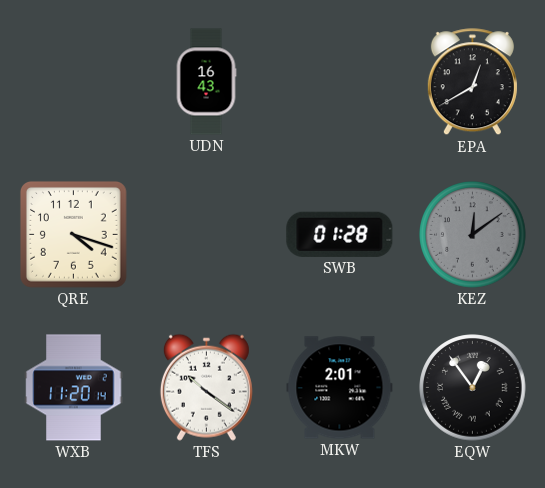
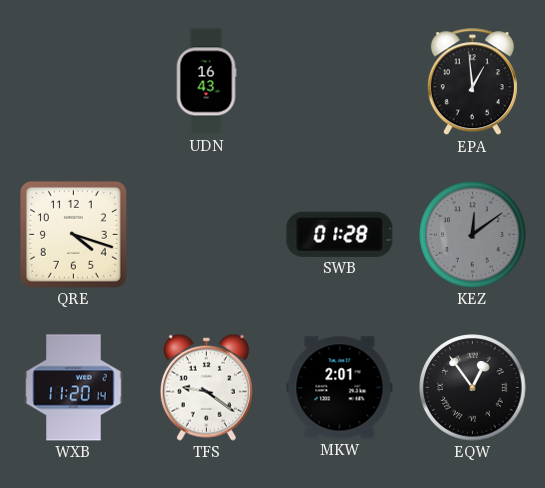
EPA: 12:40 -> 12:59
TFS: 10:21 -> 9:21
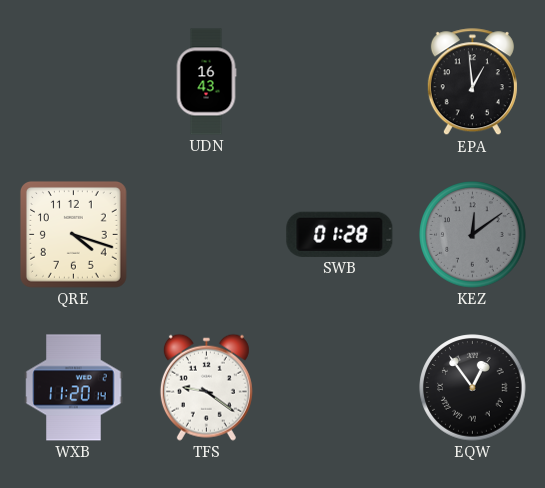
MKW: 2:01 -> none
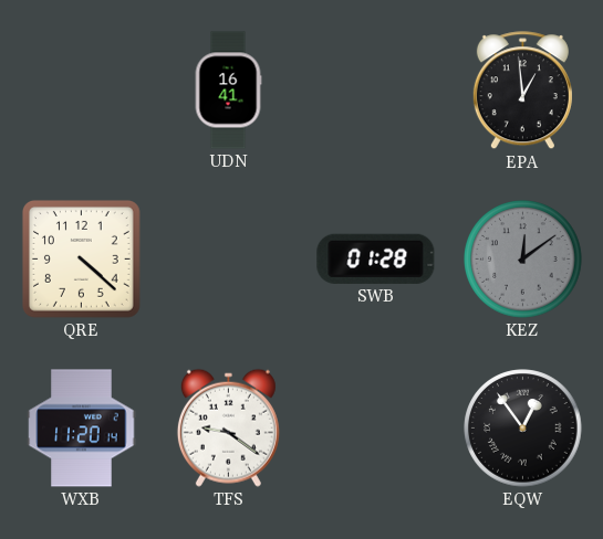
UDN: 16:43 -> 16:41
QRE: 4:18 -> 4:22
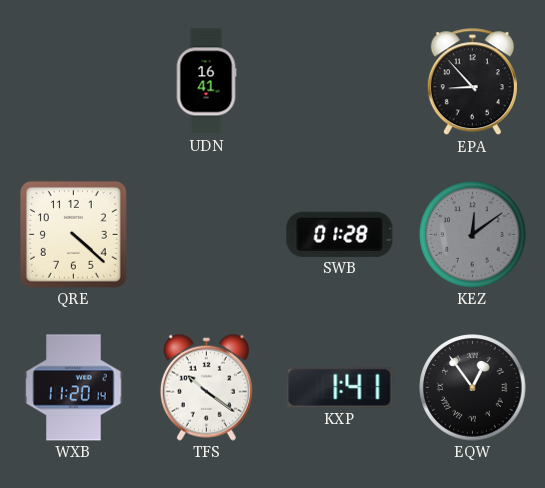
EPA: 12:59 -> 8:53
TFS: 9:21 -> 10:21
KXP: none -> 1:41
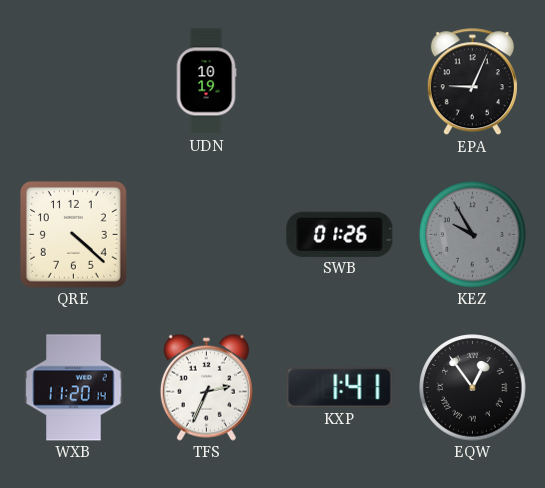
UDN: 16:41 -> 10:19
EPA: 8:53 -> 9:04
SWB: 01:28 -> 01:26
KEZ: 12:09 -> 9:55
TFS: 10:21 -> 2:34
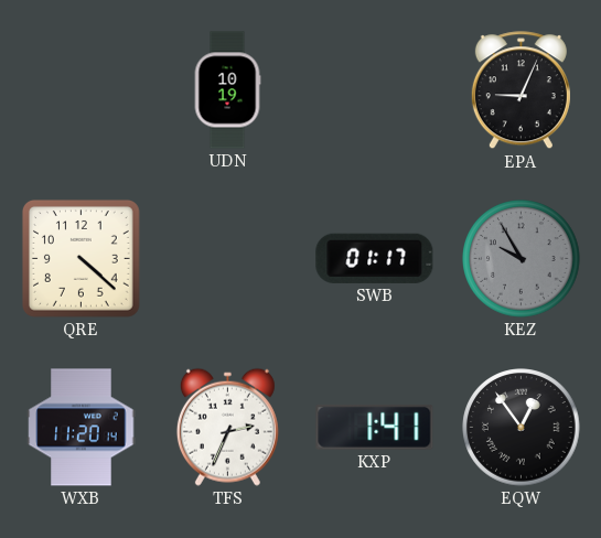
SWB: 01:26 -> 01:17
